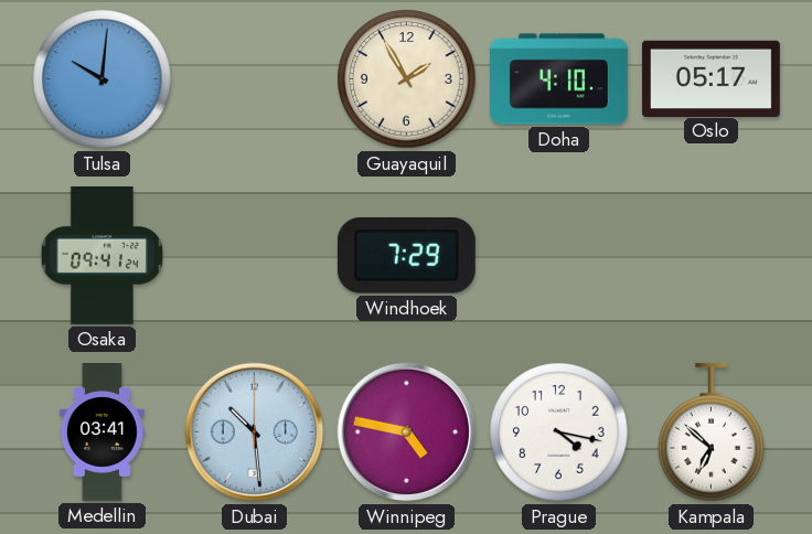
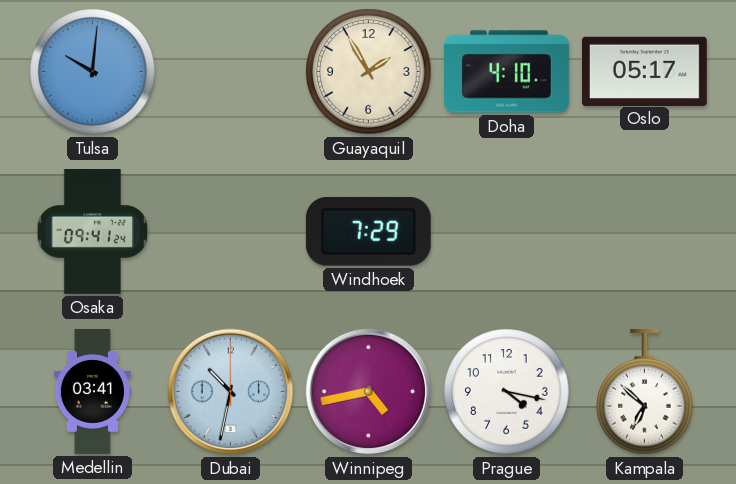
Dubai: 10:29 -> 10:32
Winnipeg: 4:47 -> 4:43
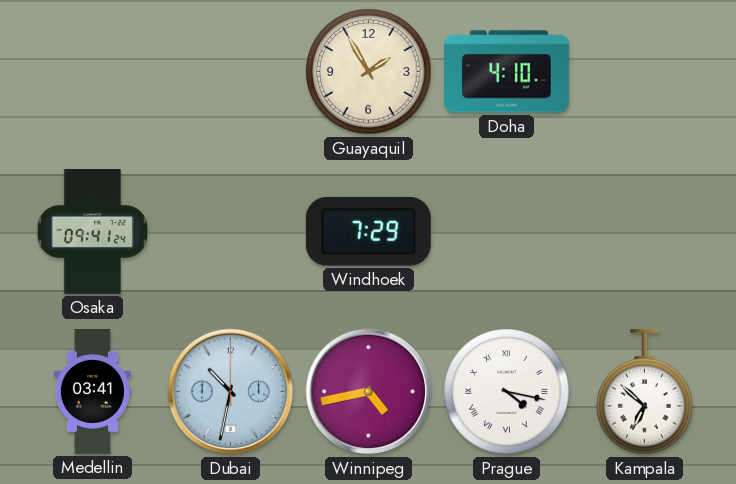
Tulsa: 10:01 -> none
Oslo: 05:17 -> none
Prague numerals: Arabic -> Roman
